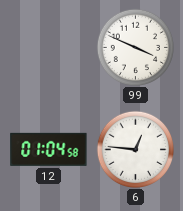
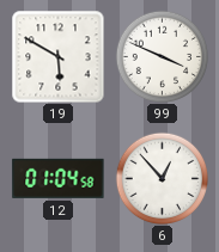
19: none -> 5:50
6: 12:46 -> 12:53
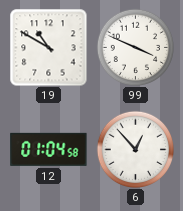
19: 5:50 -> 10:50
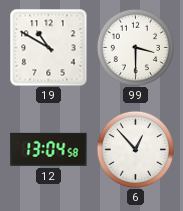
99: 3:49 -> 3:30
12: 01:04 -> 13:04
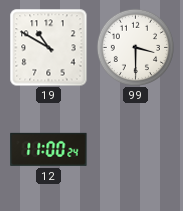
12: 13:04 -> 11:00
6: 12:53 -> none
